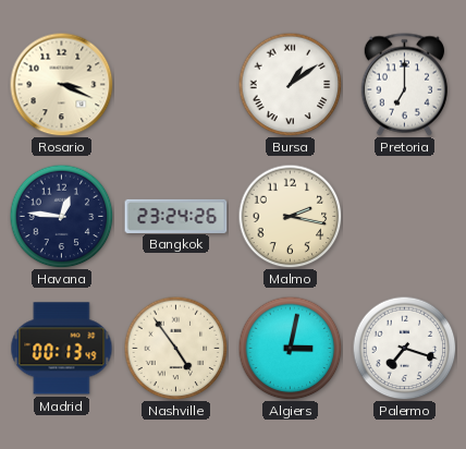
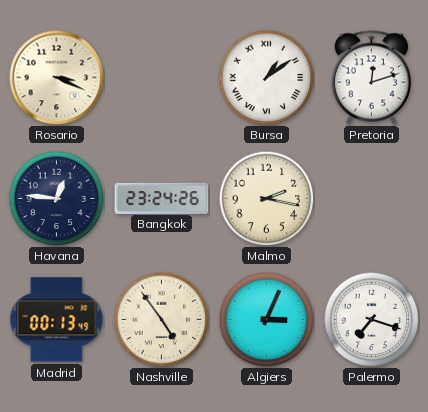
Pretoria: 7:00 -> 12:12
Algiers: 3:02 -> 3:04
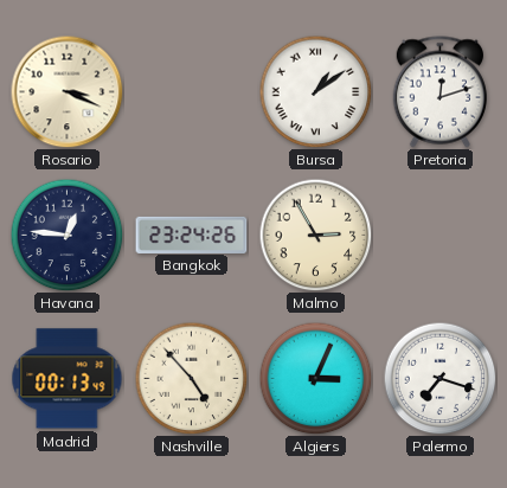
Malmo: 2:17 -> 2:55
Nashville: 4:54 -> 4:53
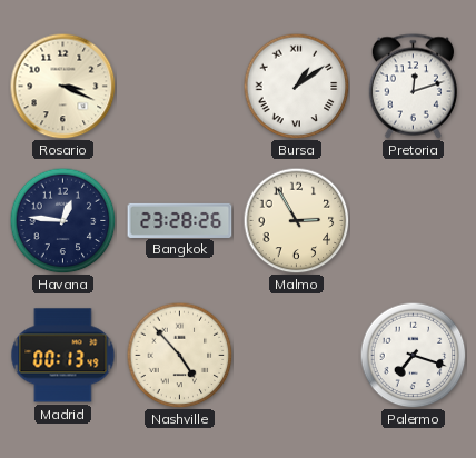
Bangkok: 23:24 -> 23:28
Algiers: 3:04 -> none
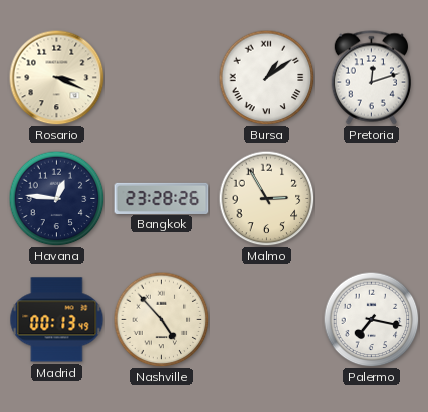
Palermo: 7:18 -> 7:17
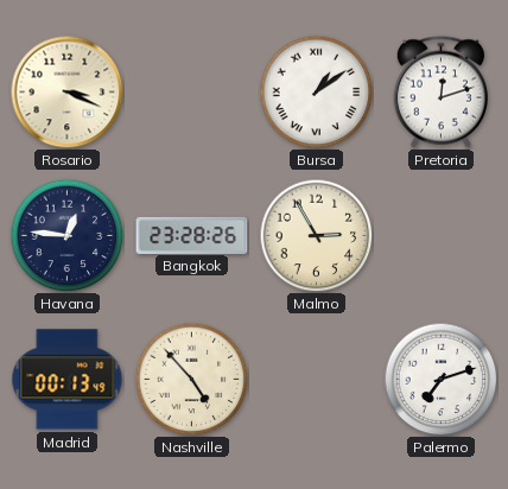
Palermo: 7:17 -> 7:12
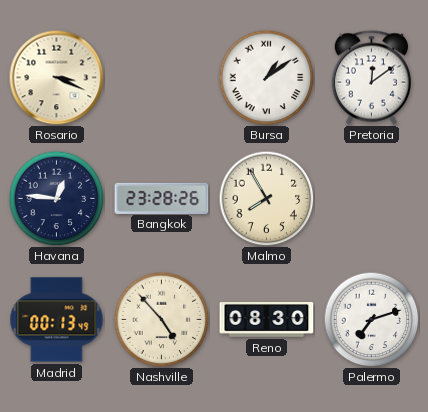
Pretoria: 12:12 -> 12:09
Malmo: 2:55 -> 7:55
Reno: none -> 08:30
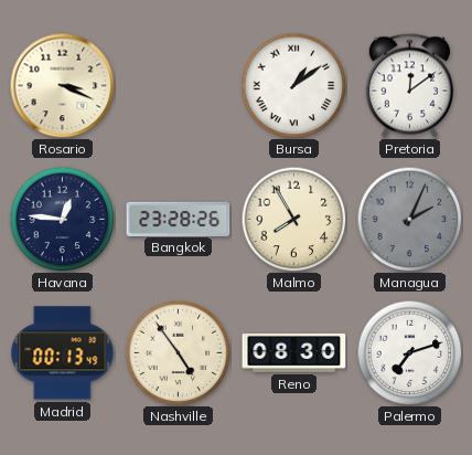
Managua: none -> 2:04
Nashville: 4:53 -> 4:54
